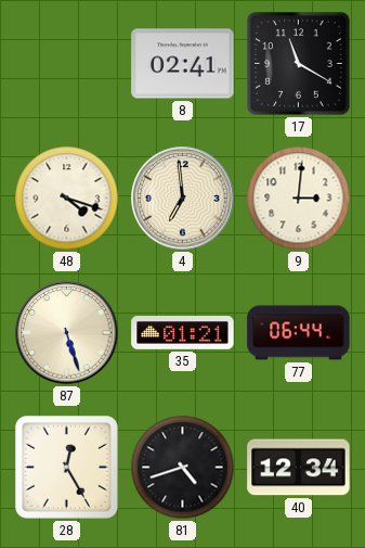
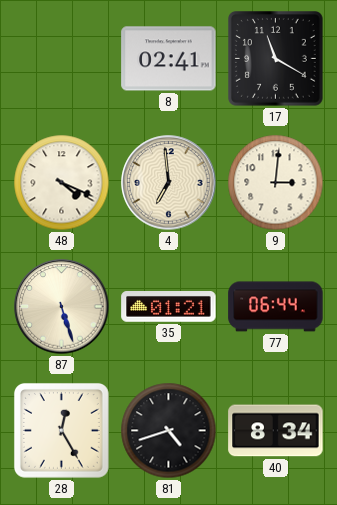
48: 4:18 -> 4:19
40: 12:34 -> 8:34
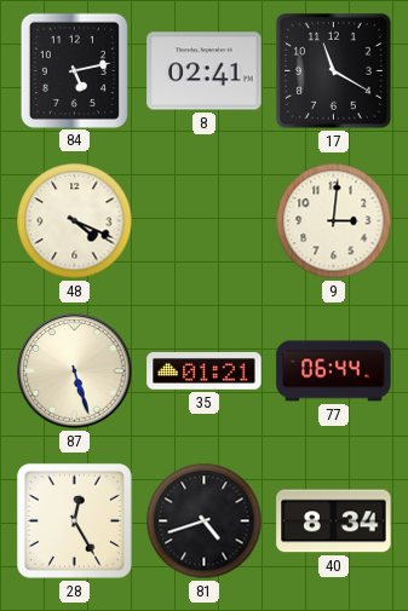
84: none -> 5:13
4: 6:59 -> none
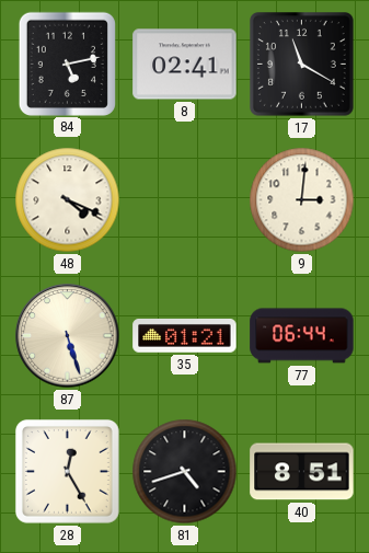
40: 8:34 -> 8:51
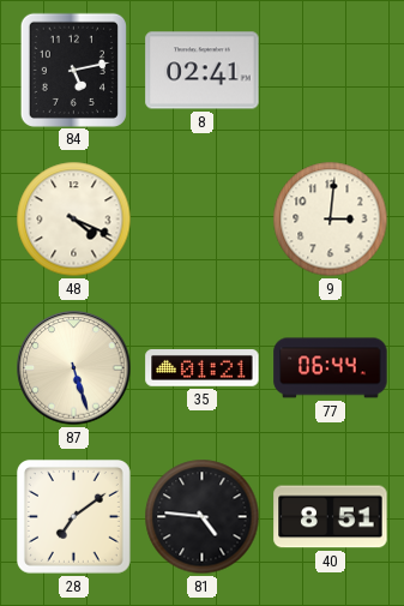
17: 11:20 -> none
28: 12:25 -> 7:09
81: 4:42 -> 4:46
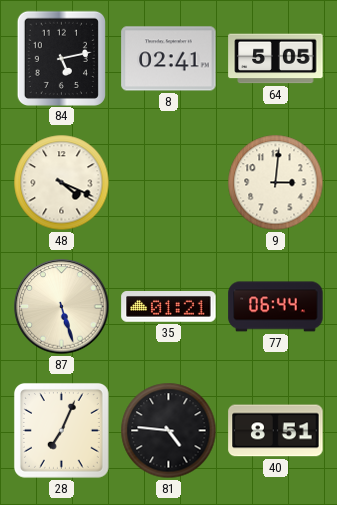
64: none -> 5:05
28: 7:09 -> 7:04
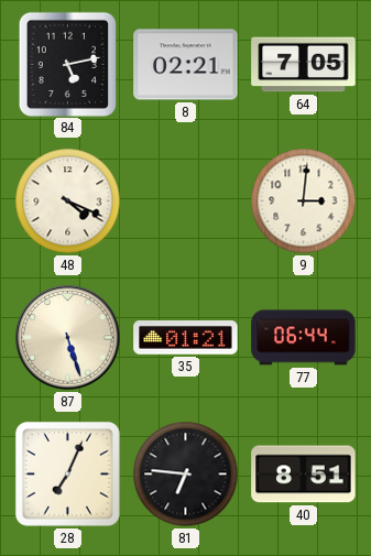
8: 02:41 -> 02:21
64: 5:05 -> 7:05
81: 4:46 -> 6:46
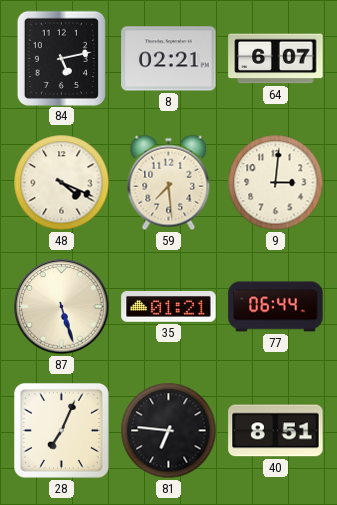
64: 7:05 -> 6:07
59: none -> 7:29
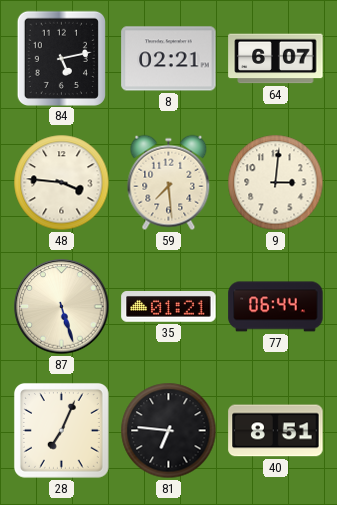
48: 4:19 -> 3:46
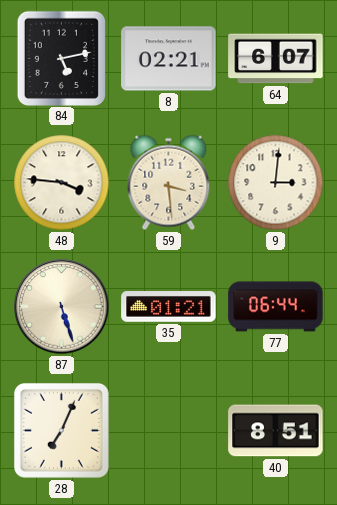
59: 7:29 -> 3:29
81: 6:46 -> none
